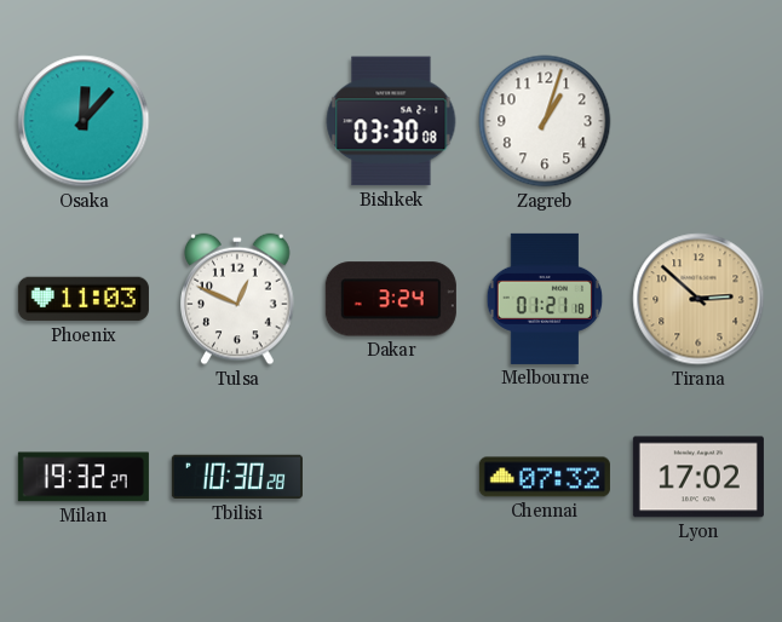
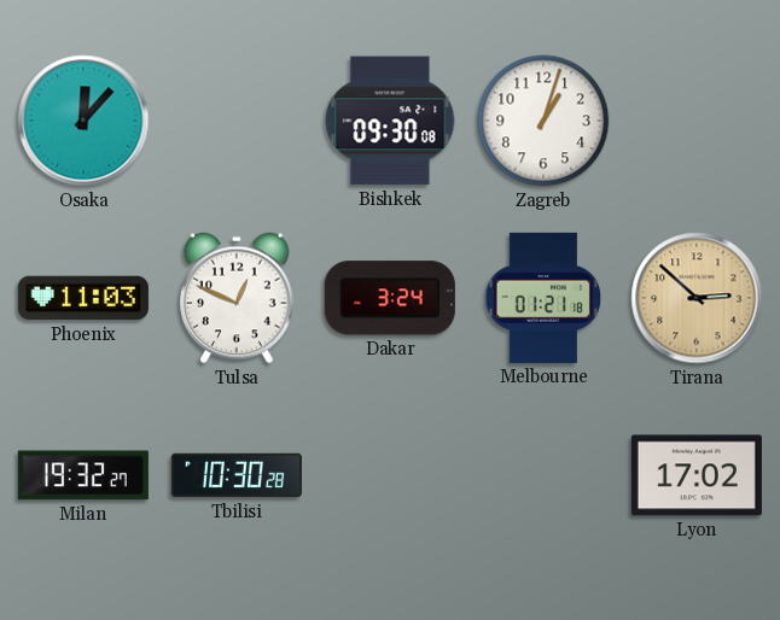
Bishkek: 03:30 -> 09:30
Chennai: 07:32 -> none
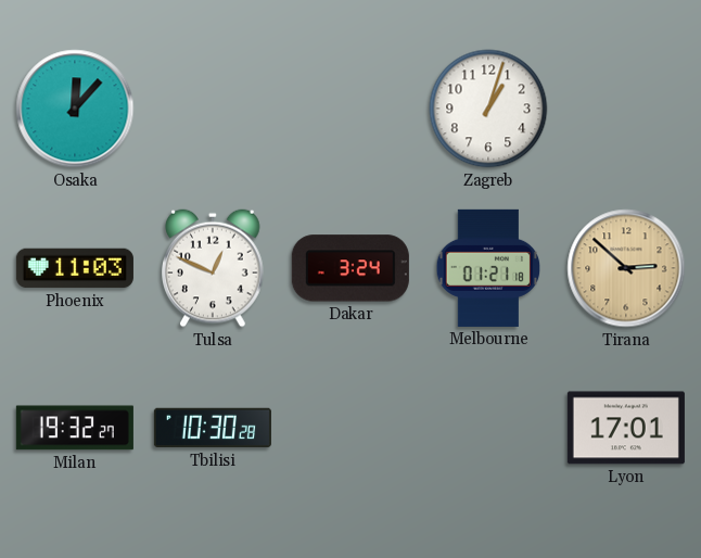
Bishkek: 09:30 -> none
Lyon: 17:02 -> 17:01
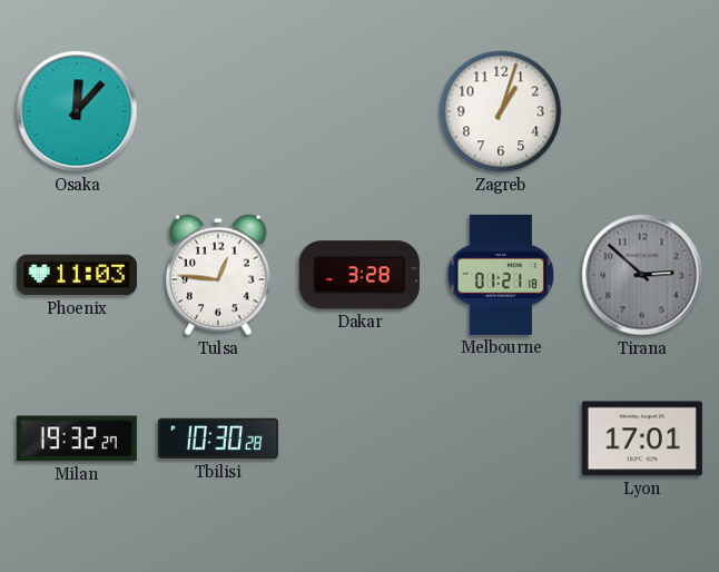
Tulsa: 12:49 -> 12:46
Dakar: 3:24 -> 3:28
Tirana dial: champagne -> grey
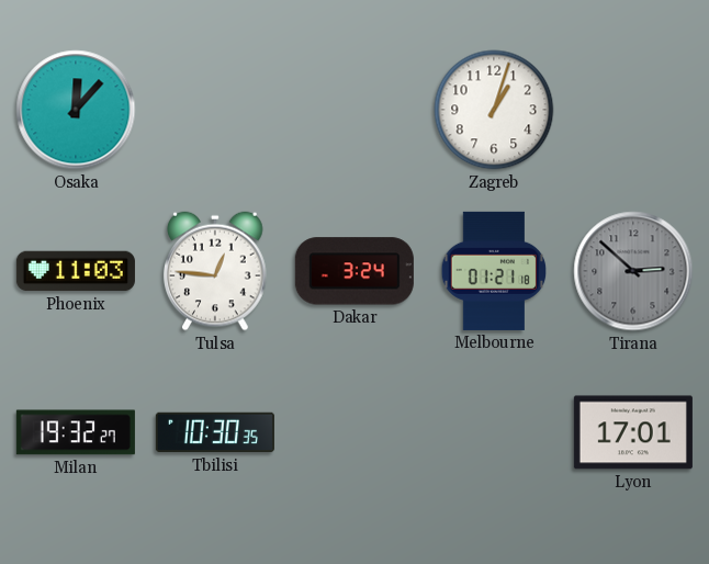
Dakar: 3:28 -> 3:24
Tbilisi: 10:30:28 -> 10:30:35
